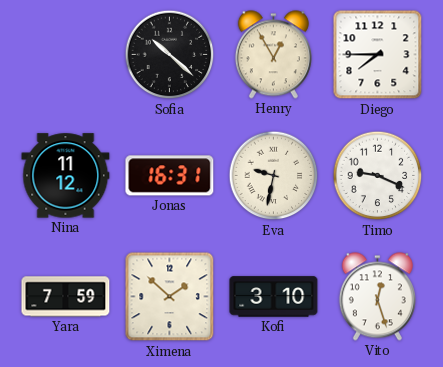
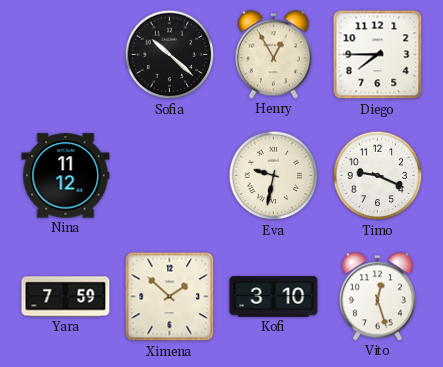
Jonas: 16:31 -> none
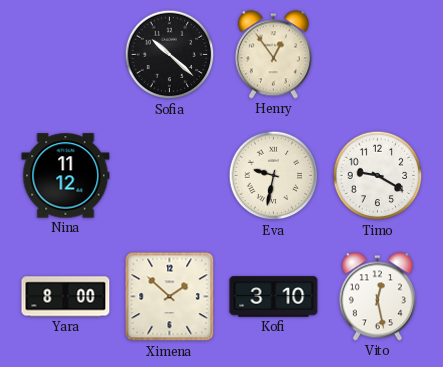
Henry: 12:55 -> 12:54
Diego: 7:45 -> none
Timo: 9:19 -> 9:20
Yara: 7:59 -> 8:00
Vito: 12:27 -> 12:28
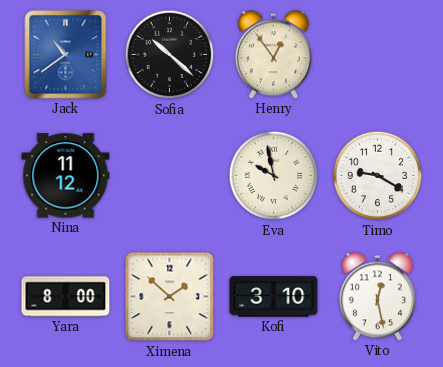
Jack: none -> 10:39
Eva: 9:32 -> 9:58
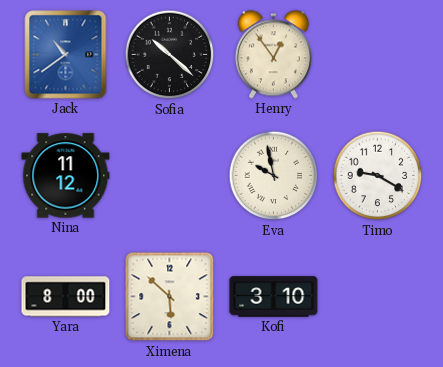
Ximena: 1:52 -> 5:52
Vito: 12:28 -> none
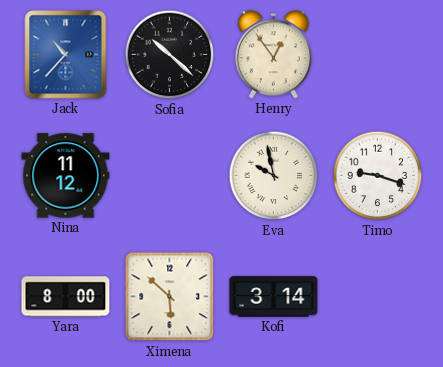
Jack: 10:39 -> 10:37
Timo: 9:20 -> 9:18
Kofi: 3:10 -> 3:14
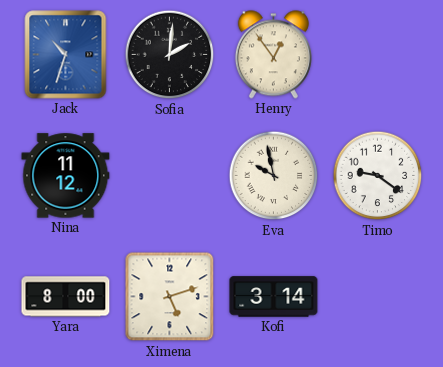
Jack: 10:37 -> 10:33
Sofia: 10:22 -> 2:01
Timo: 9:18 -> 9:21
Ximena: 5:52 -> 5:12
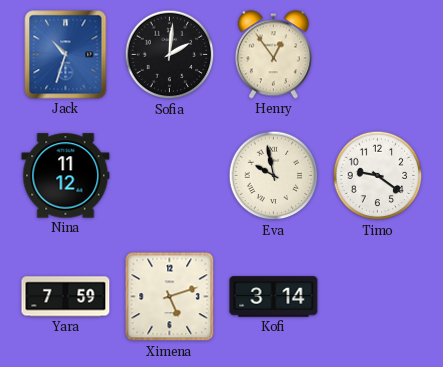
Yara: 8:00 -> 7:59
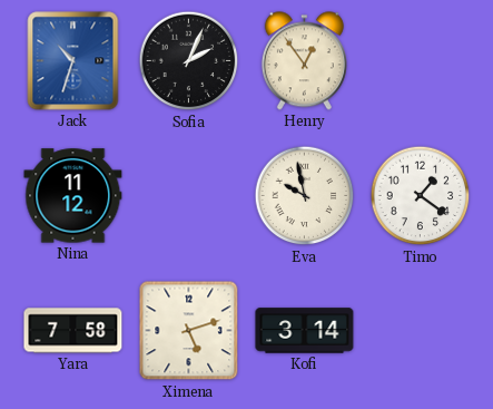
Sofia: 2:01 -> 2:04
Timo: 9:21 -> 1:21
Yara: 7:59 -> 7:58
